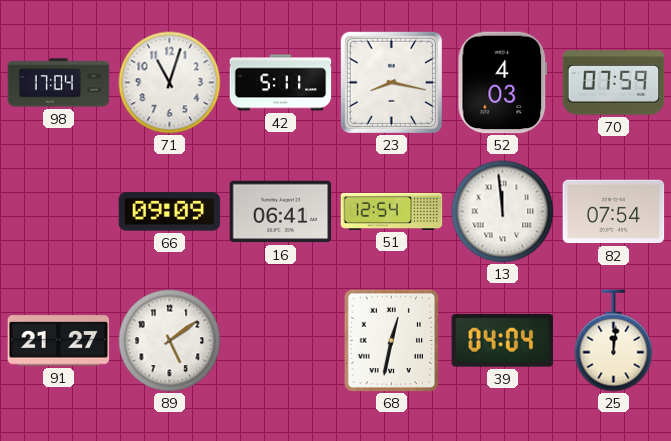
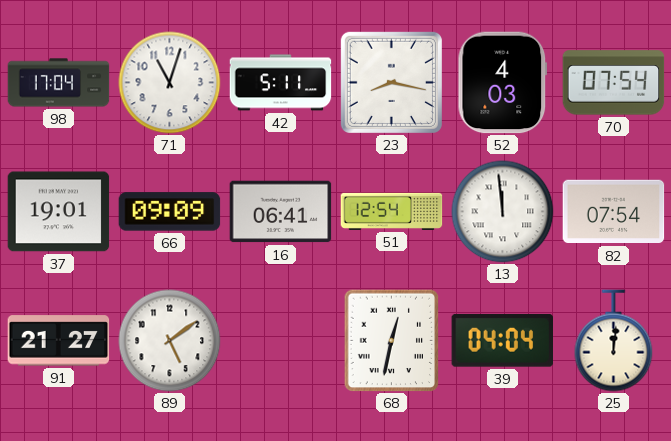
70: 07:59 -> 07:54
37: none -> 19:01
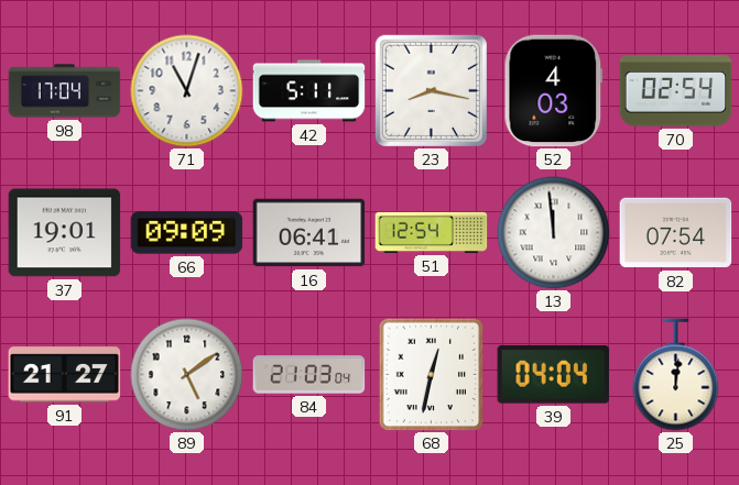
70: 07:54 -> 02:54
84: none -> 21:03
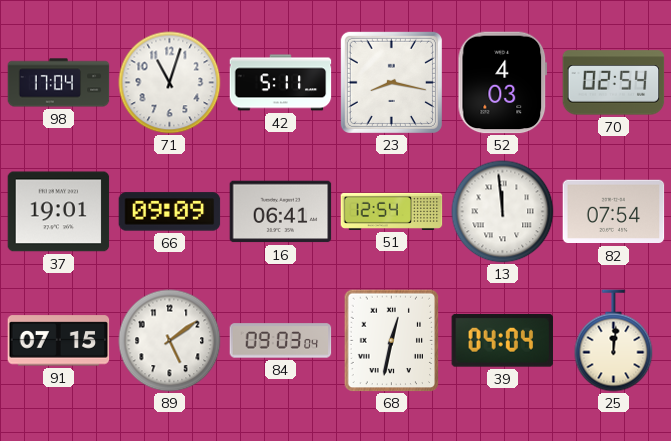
91: 21:27 -> 07:15
84: 21:03 -> 09:03
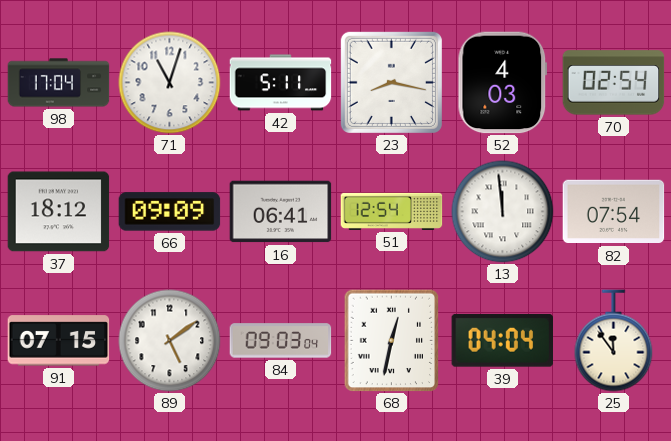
37: 19:01 -> 18:12
25: 12:01 -> 11:54
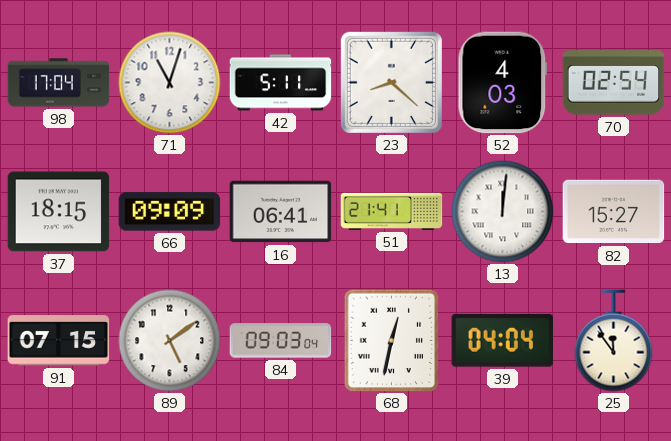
23: 8:17 -> 8:22
37: 18:12 -> 18:15
51: 12:54 -> 21:41
13: 11:59 -> 12:01
82: 07:54 -> 15:27
